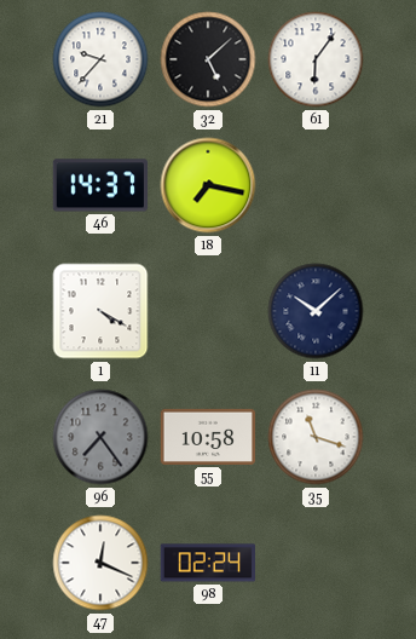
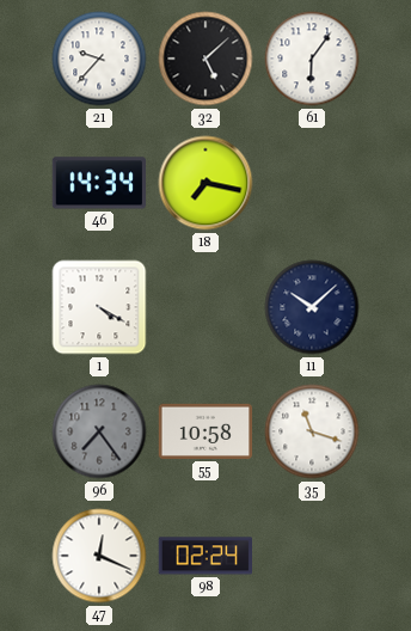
46: 14:37 -> 14:34
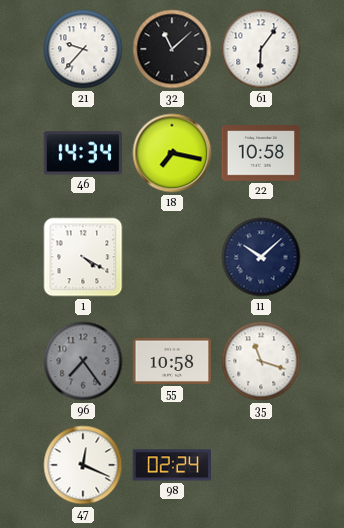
32: 5:08 -> 11:08
22: none -> 10:58
